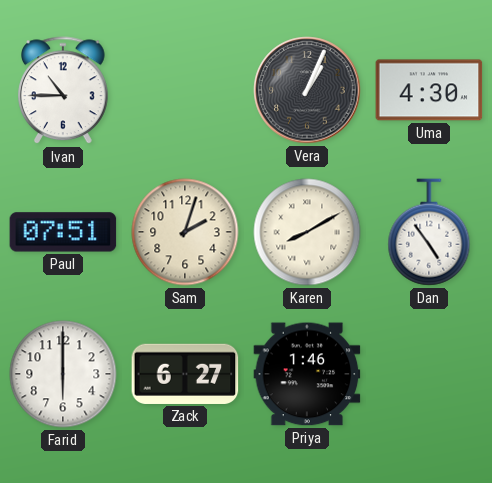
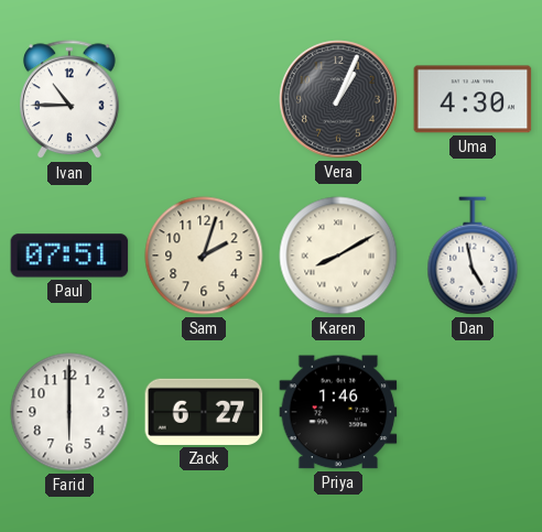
Dan: 4:54 -> 4:58
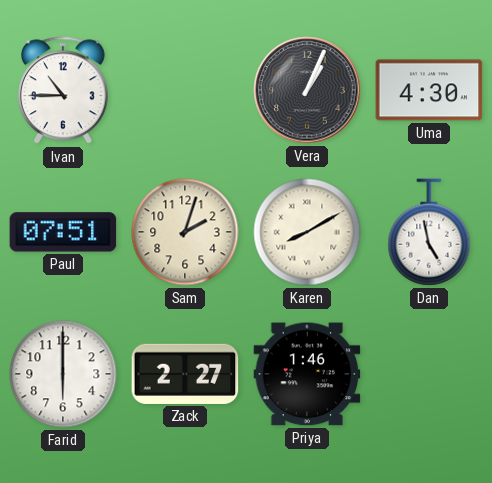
Zack: 6:27 -> 2:27
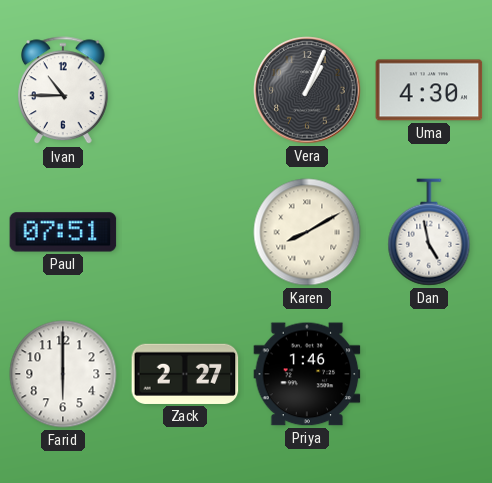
Sam: 2:03 -> none
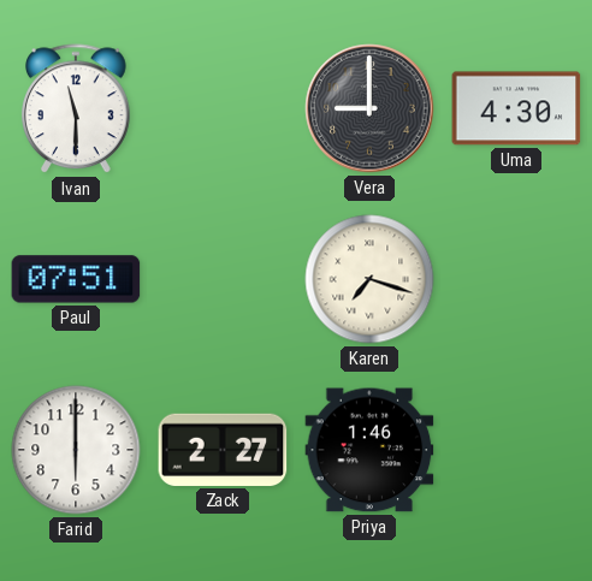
Ivan: 10:45 -> 11:30
Vera: 1:04 -> 9:00
Karen: 8:10 -> 7:18
Dan: 4:58 -> none
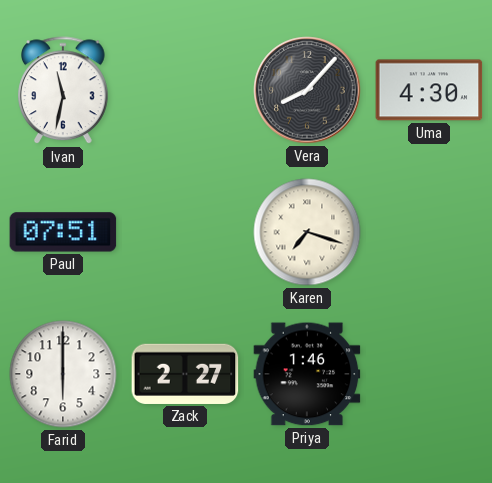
Ivan: 11:30 -> 11:32
Vera: 9:00 -> 8:07
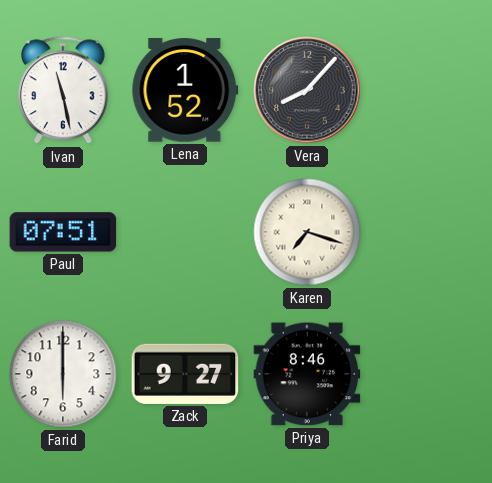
Ivan: 11:32 -> 11:28
Lena: none -> 1:52
Uma: 4:30 -> none
Zack: 2:27 -> 9:27
Priya: 1:46 -> 8:46
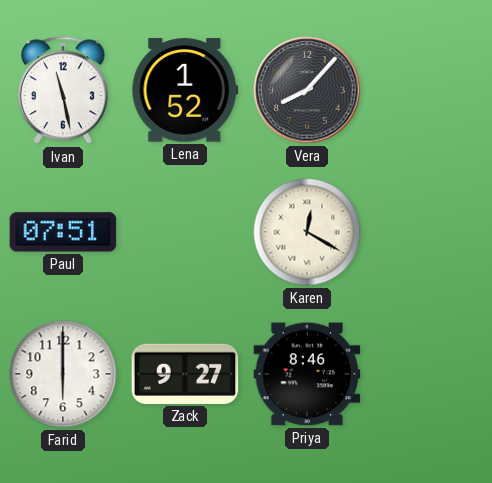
Karen: 7:18 -> 12:20
